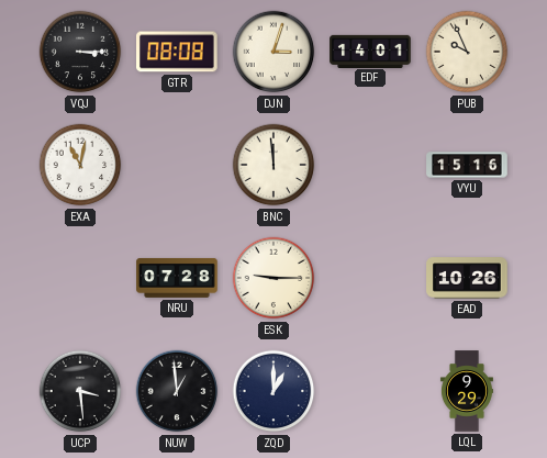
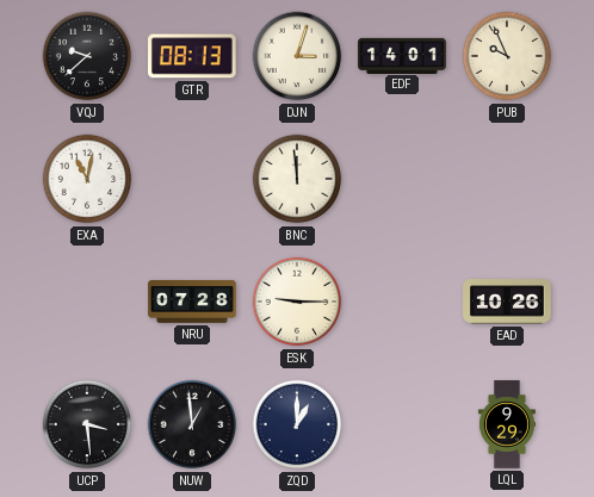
VQJ: 3:15 -> 9:38
GTR: 08:08 -> 08:13
VYU: 15:16 -> none
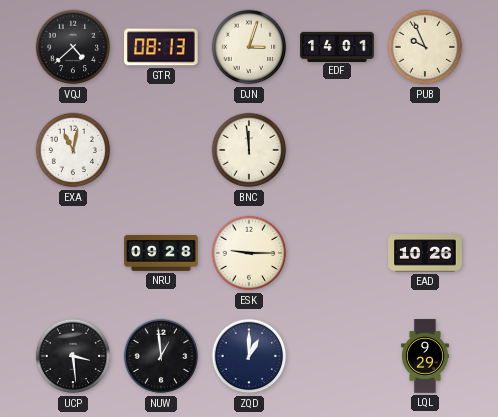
VQJ: 9:38 -> 4:38
NRU: 07:28 -> 09:28
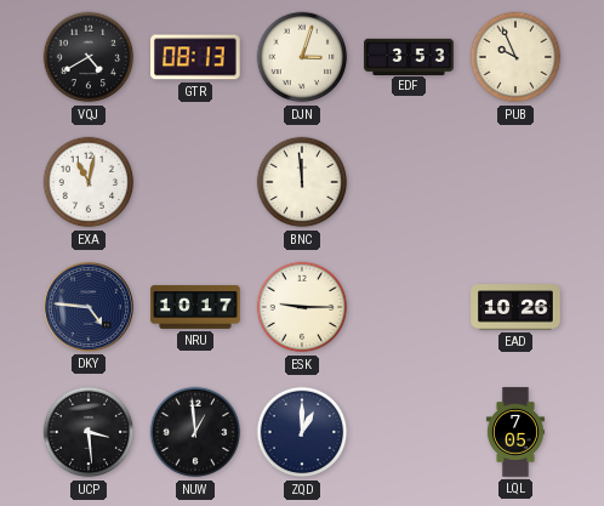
VQJ: 4:38 -> 4:40
EDF: 14:01 -> 3:53
DKY: none -> 4:46
NRU: 09:28 -> 10:17
LQL: 9:29 -> 7:05
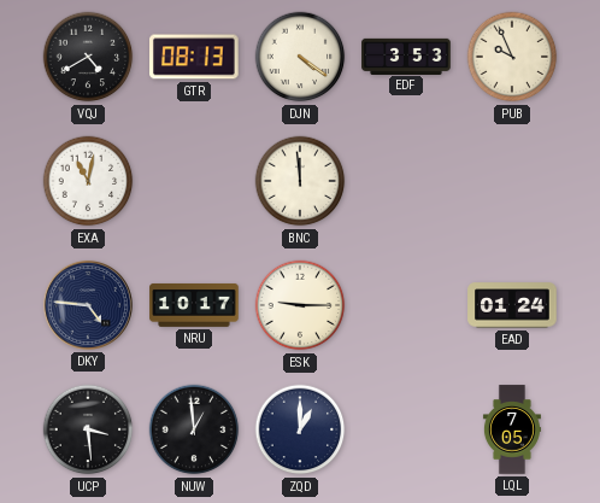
DJN: 3:03 -> 4:21
EAD: 10:26 -> 01:24
